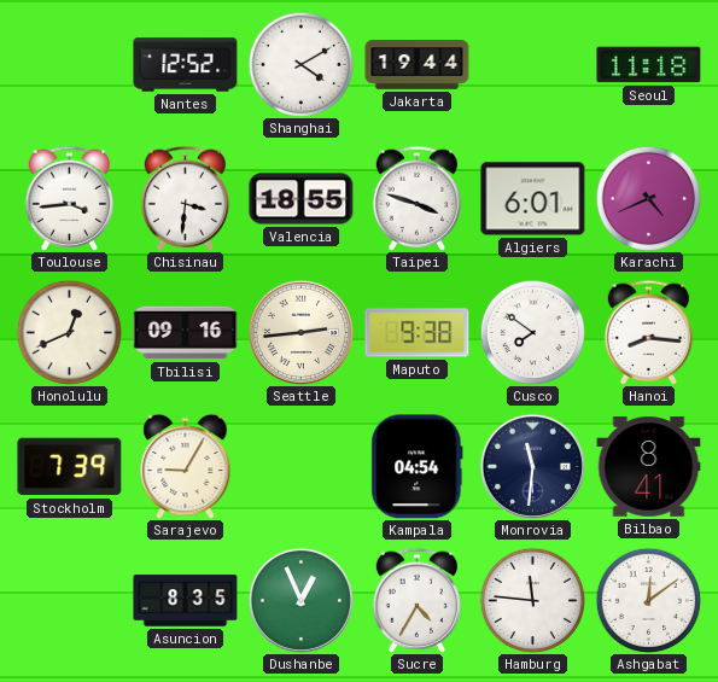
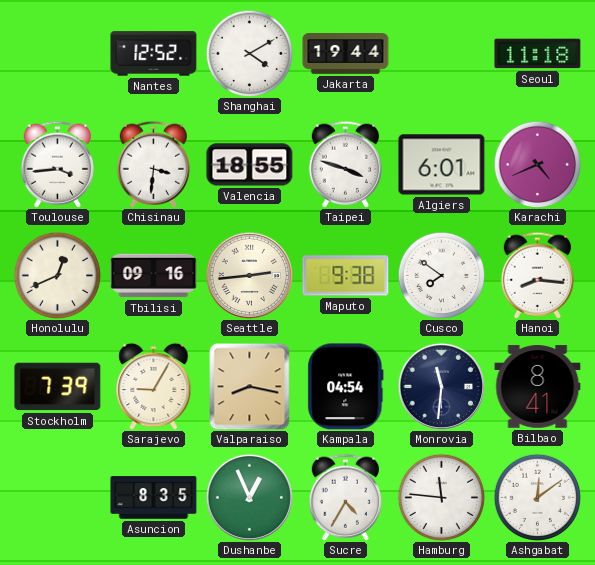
Valparaiso: none -> 8:17
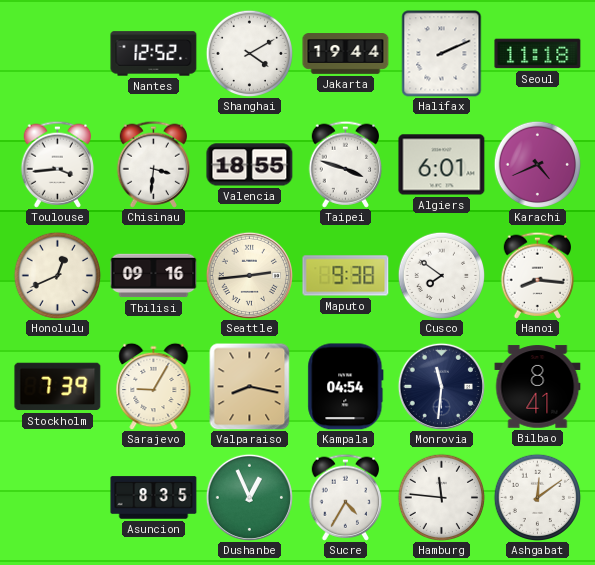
Halifax: none -> 2:11
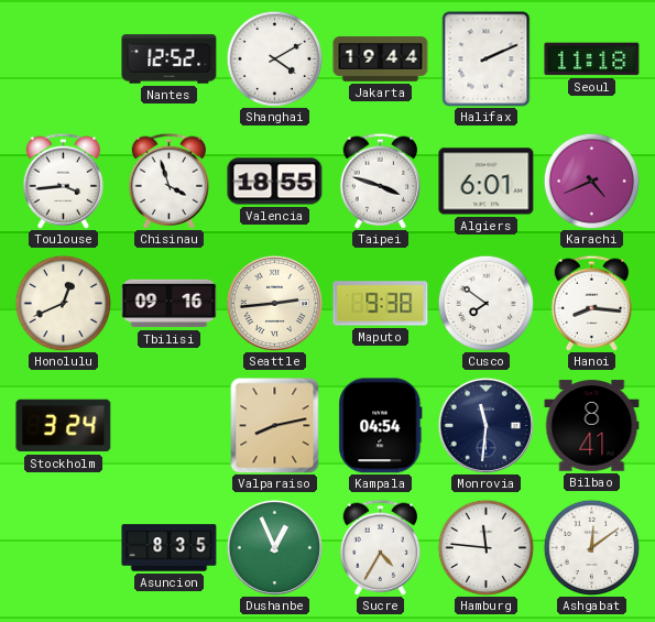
Chisinau: 3:31 -> 3:57
Stockholm: 7:39 -> 3:24
Sarajevo: 9:05 -> none
Valparaiso: 8:17 -> 8:13
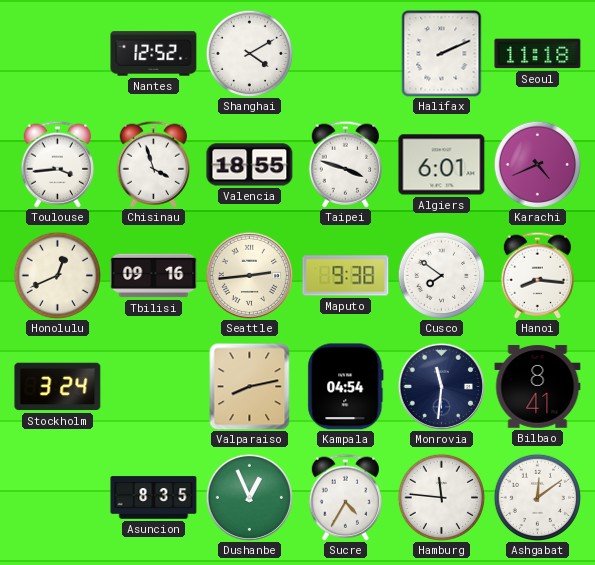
Jakarta: 19:44 -> none
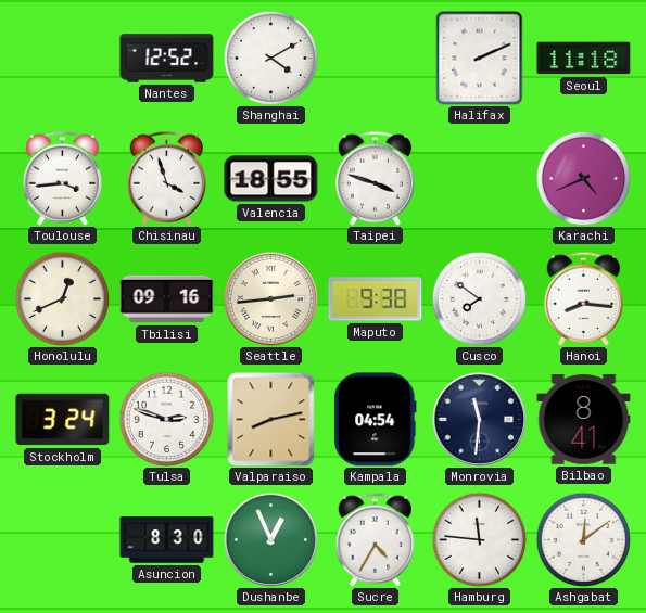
Algiers: 6:01 -> none
Tulsa: none -> 2:48
Asuncion: 8:35 -> 8:30
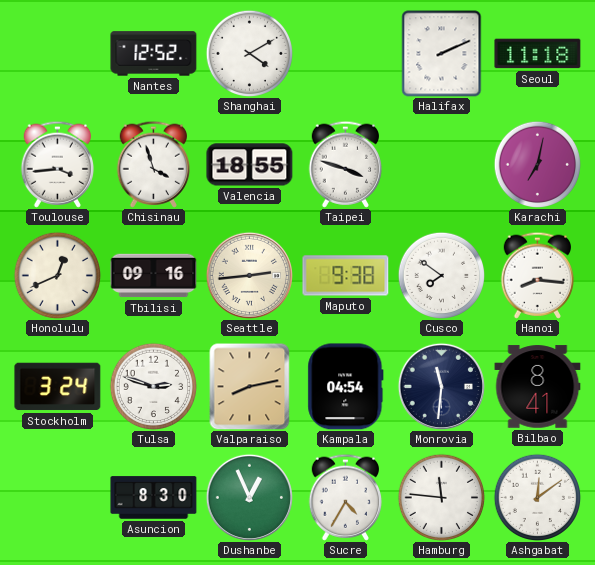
Karachi: 4:41 -> 7:02
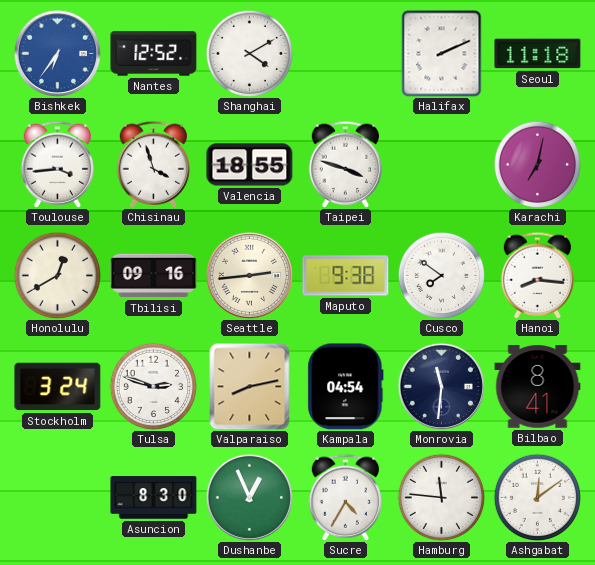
Bishkek: none -> 6:36
Honolulu: 12:41 -> 12:40
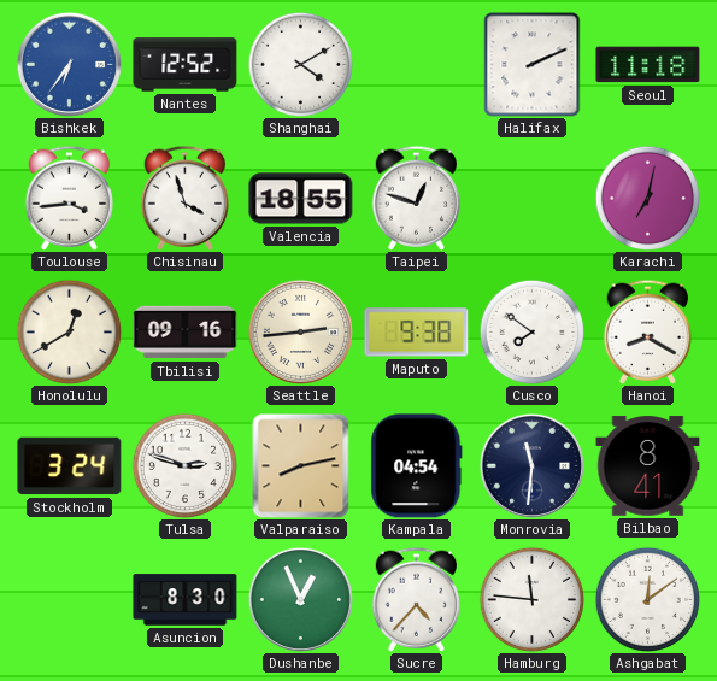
Taipei: 3:48 -> 12:48
Hanoi: 8:16 -> 8:20
Sucre: 4:35 -> 4:37
